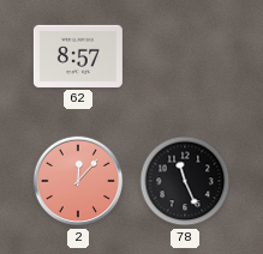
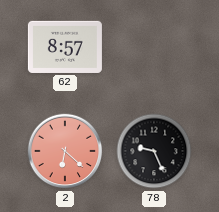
2: 12:07 -> 6:22
78: 11:26 -> 9:26
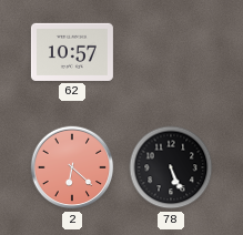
62: 8:57 -> 10:57
78: 9:26 -> 5:26
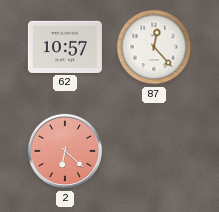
87: none -> 12:23
78: 5:26 -> none
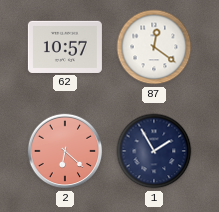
87: 12:23 -> 12:21
1: none -> 1:55
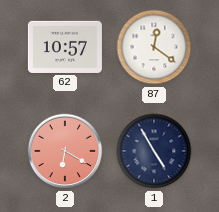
2: 6:22 -> 6:20
1: 1:55 -> 4:55
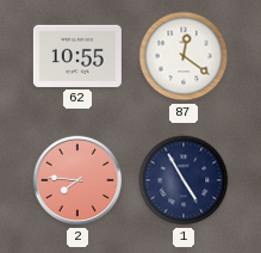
62: 10:57 -> 10:55
2: 6:20 -> 7:46
